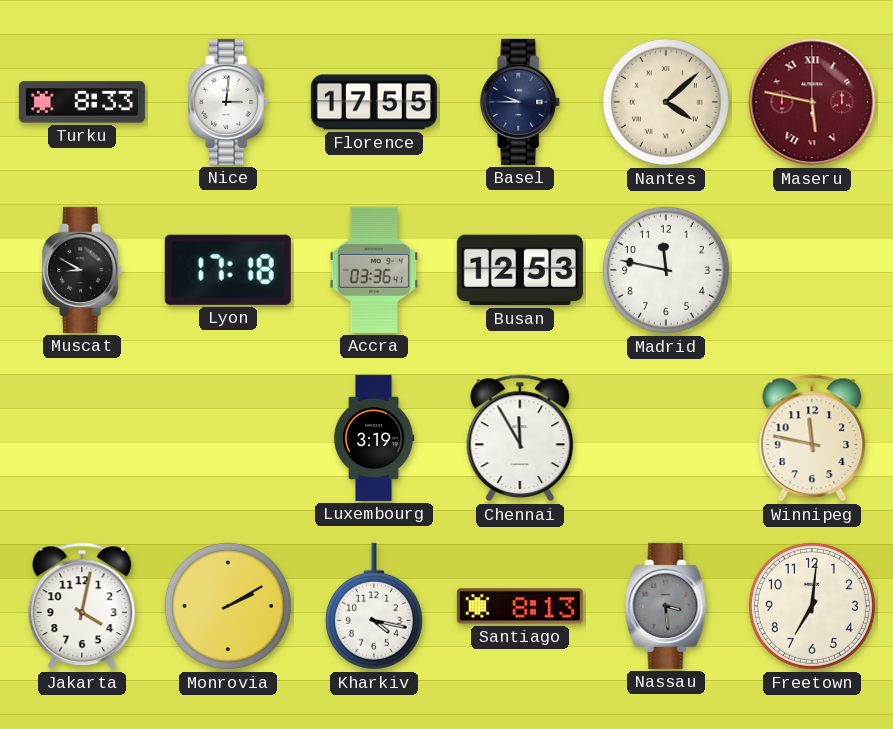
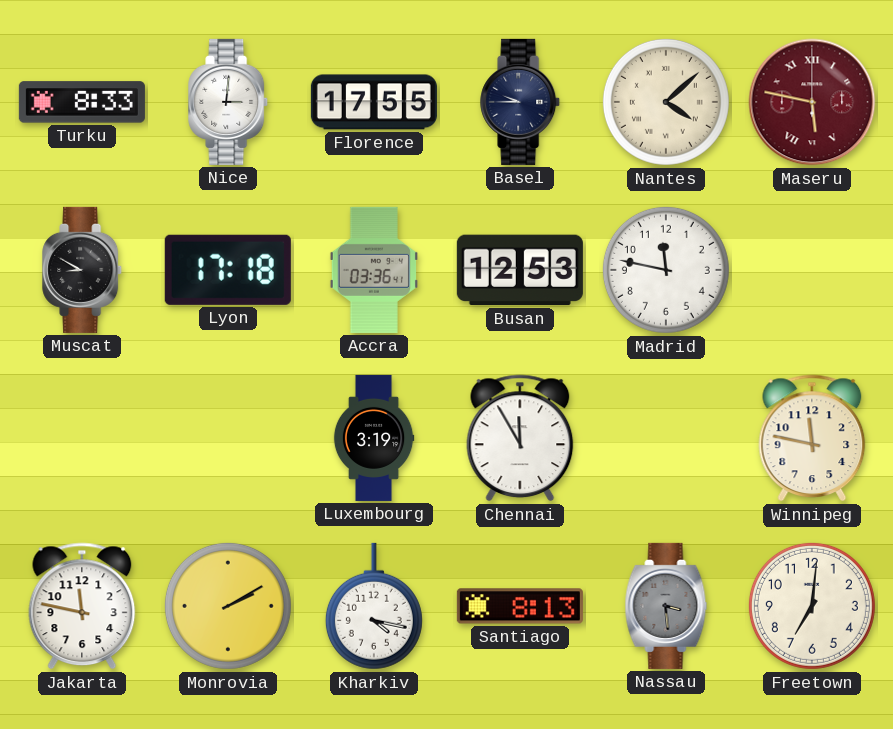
Jakarta: 4:02 -> 11:47
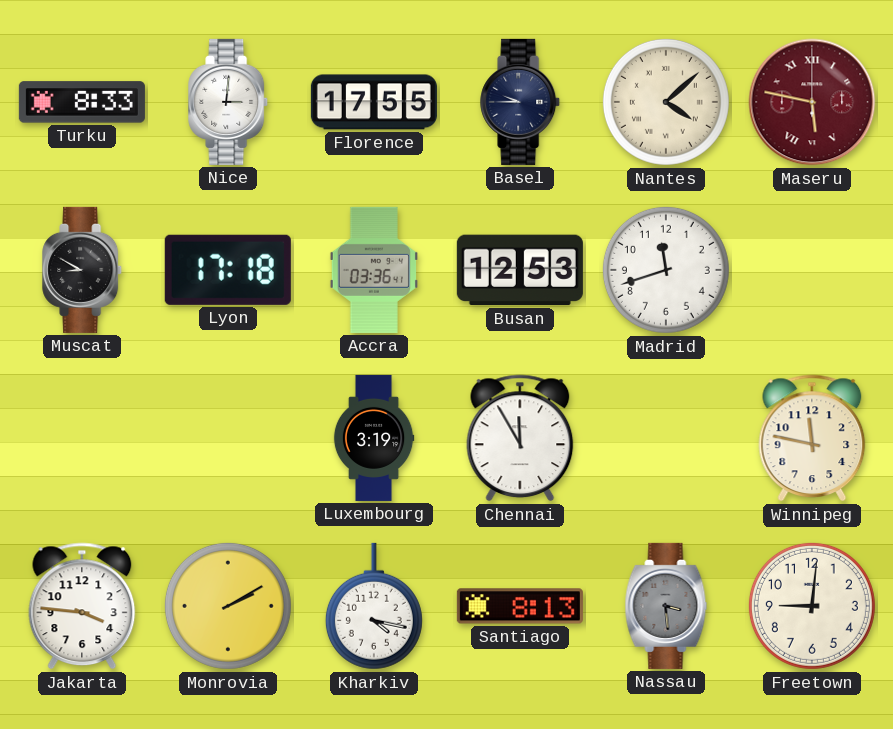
Madrid: 11:47 -> 11:42
Jakarta: 11:47 -> 3:46
Freetown: 7:01 -> 9:01
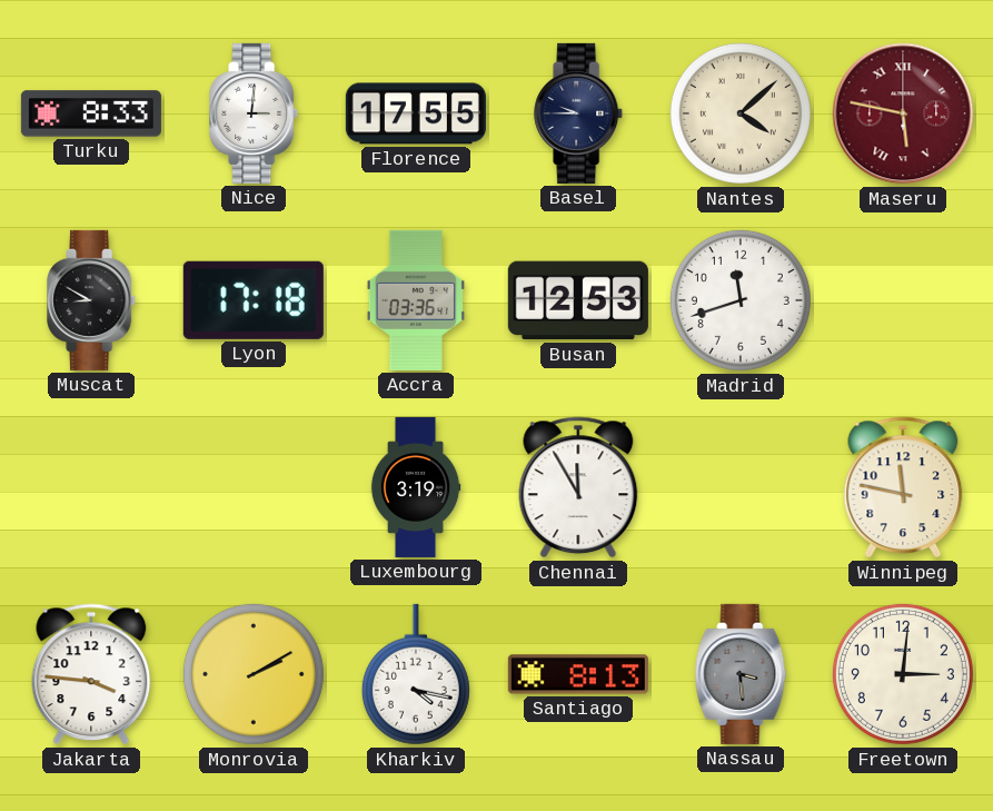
Freetown: 9:01 -> 3:01
